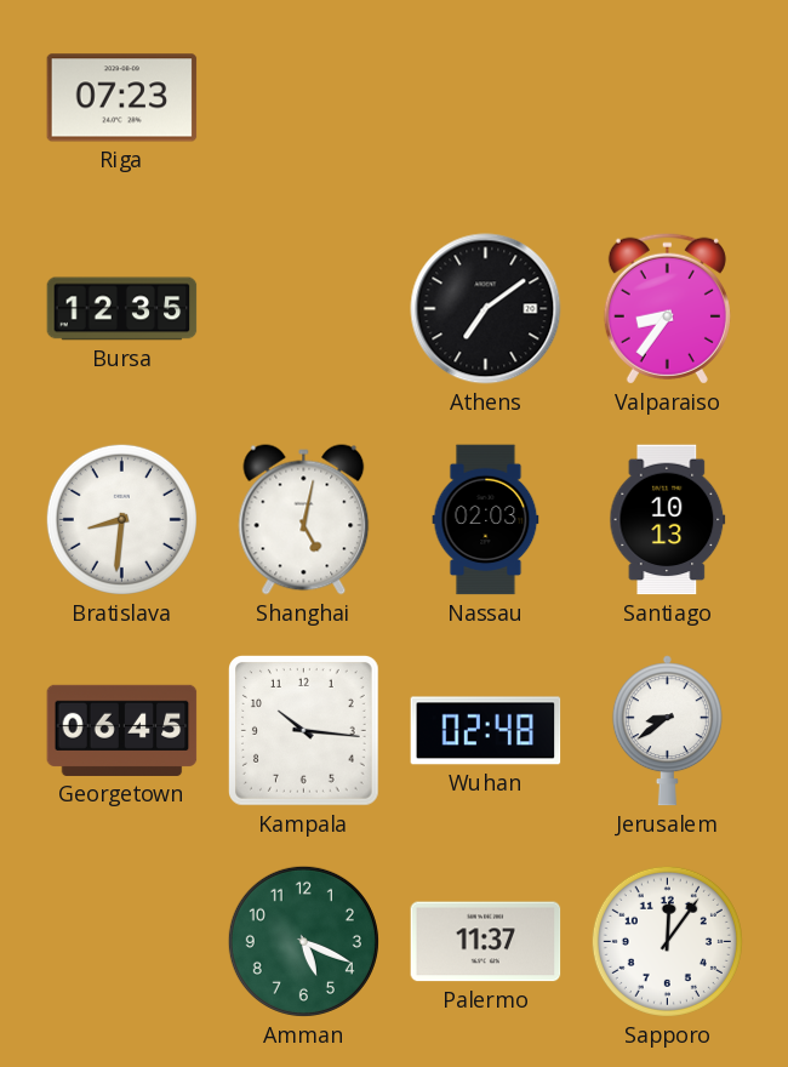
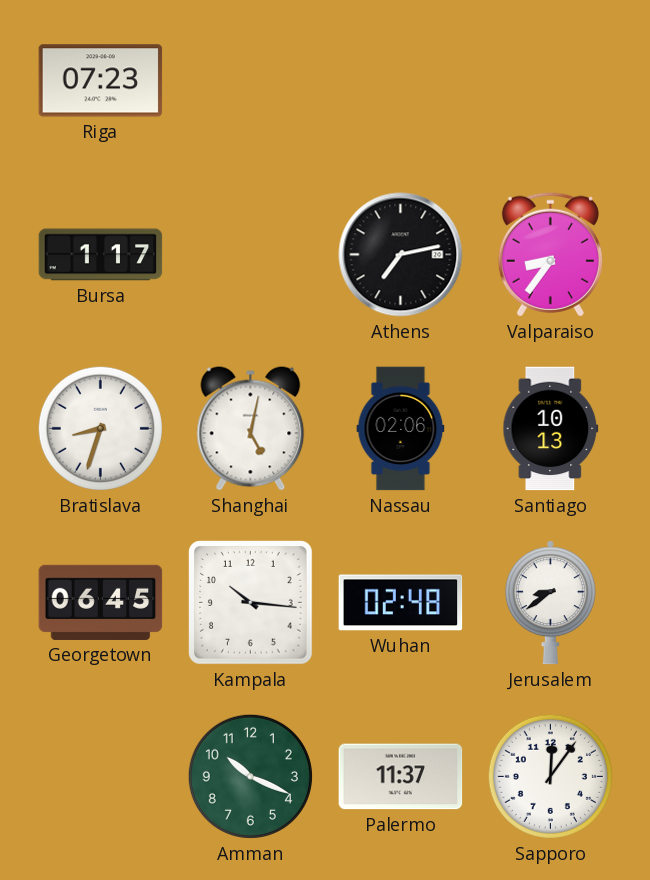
Bursa: 12:35 -> 1:17
Athens: 7:09 -> 7:13
Bratislava: 8:31 -> 8:33
Nassau: 02:03 -> 02:06
Amman: 5:19 -> 10:19
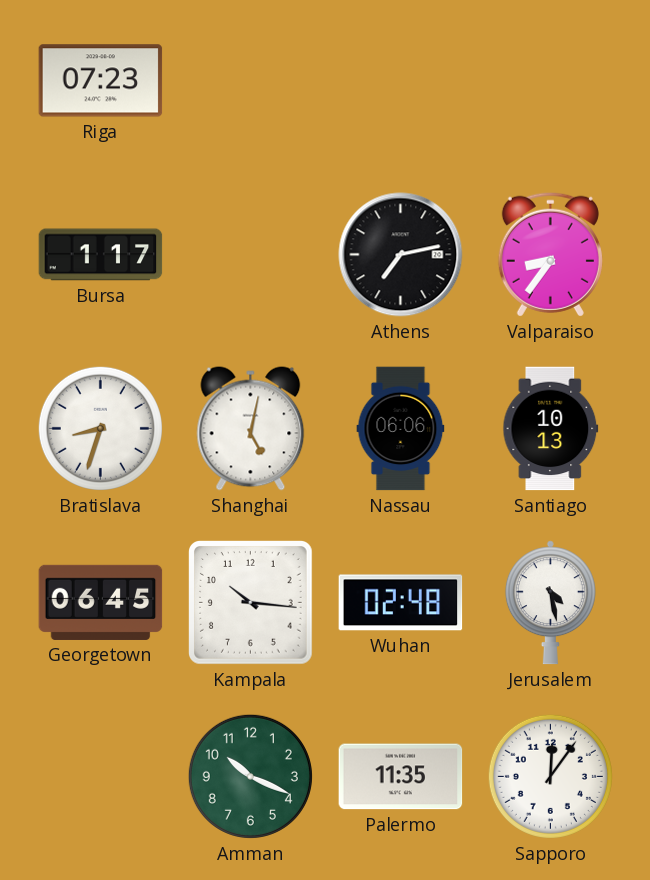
Nassau: 02:06 -> 06:06
Jerusalem: 8:39 -> 4:28
Palermo: 11:37 -> 11:35
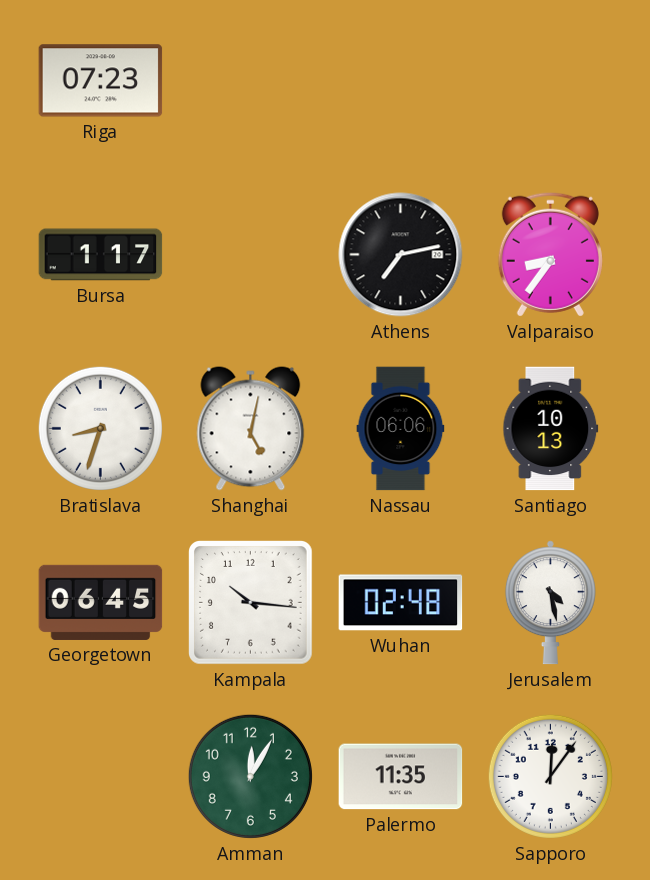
Amman: 10:19 -> 12:05
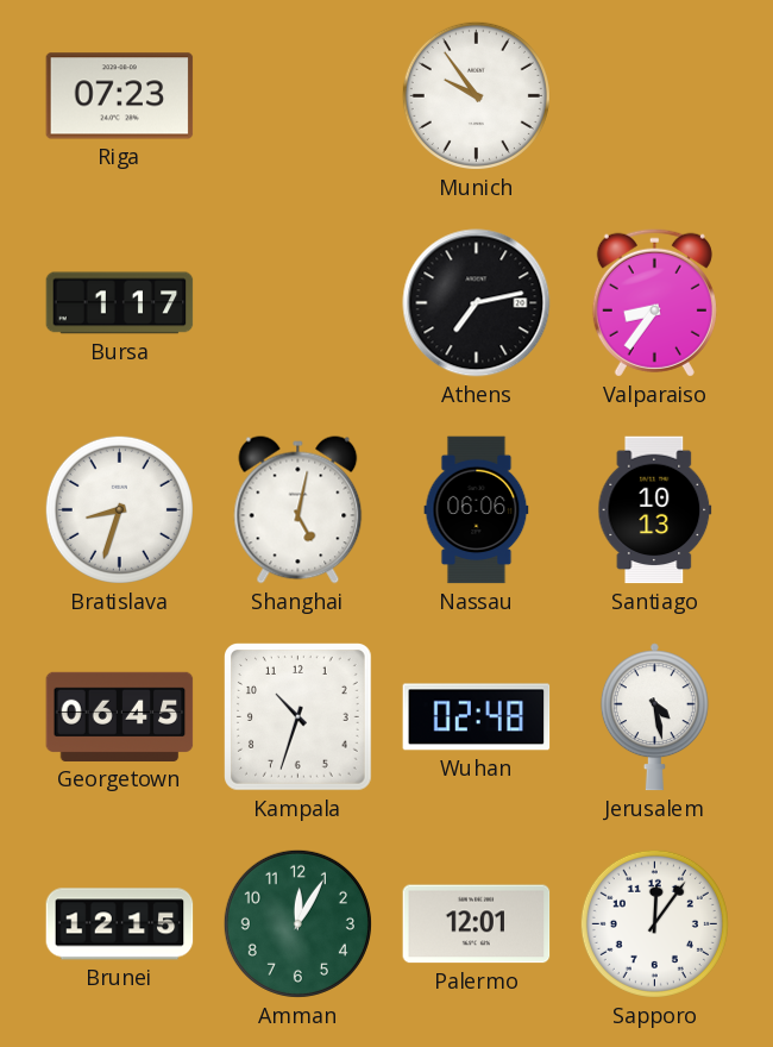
Munich: none -> 9:54
Kampala: 10:16 -> 10:33
Brunei: none -> 12:15
Palermo: 11:35 -> 12:01
